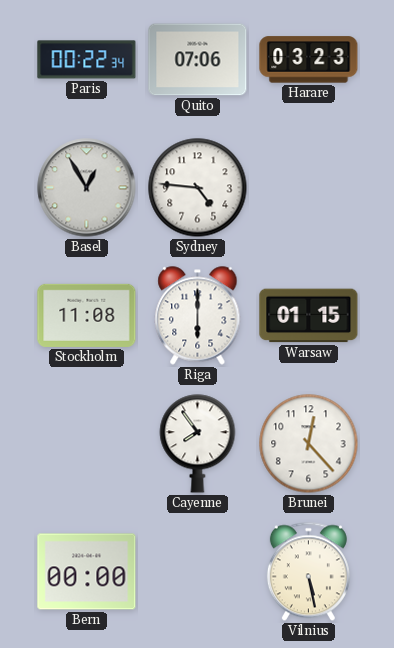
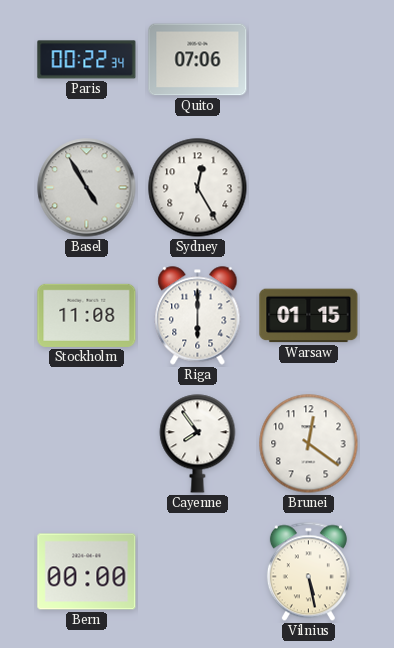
Harare: 03:23 -> none
Basel: 12:55 -> 4:55
Sydney: 4:46 -> 12:25
Brunei: 12:23 -> 12:21
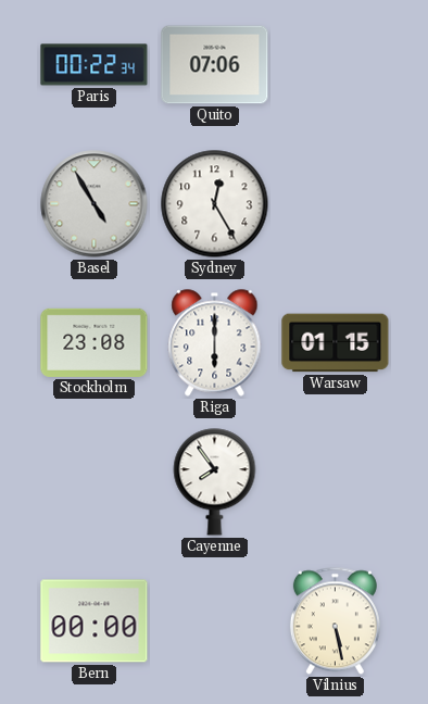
Stockholm: 11:08 -> 23:08
Brunei: 12:21 -> none
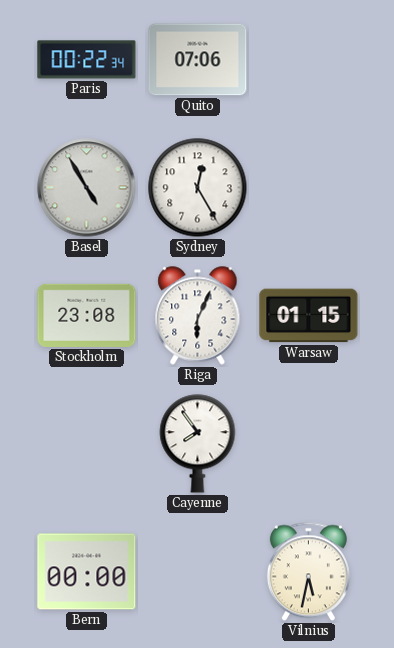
Riga: 6:00 -> 6:04
Vilnius: 5:28 -> 5:32
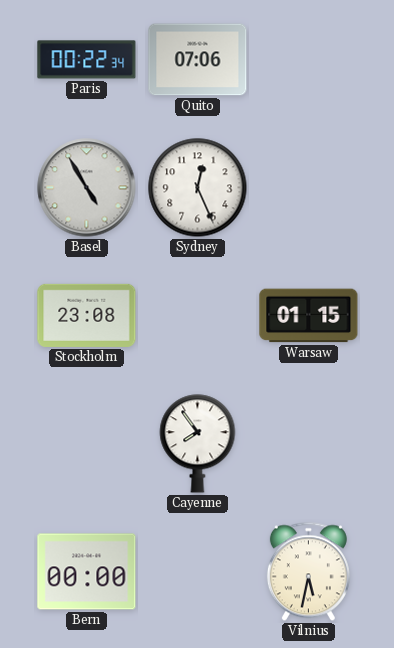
Sydney: 12:25 -> 12:26
Riga: 6:04 -> none
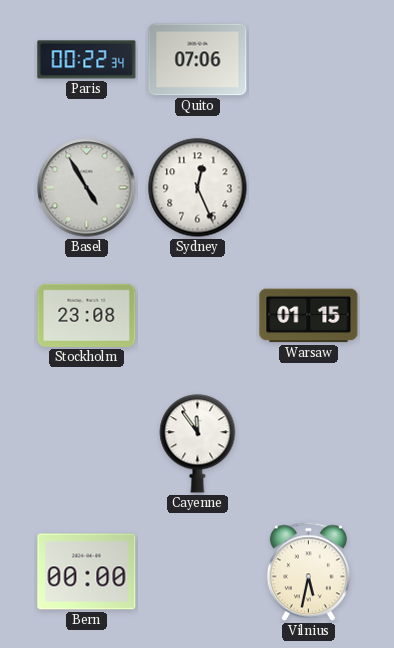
Cayenne: 7:54 -> 11:54
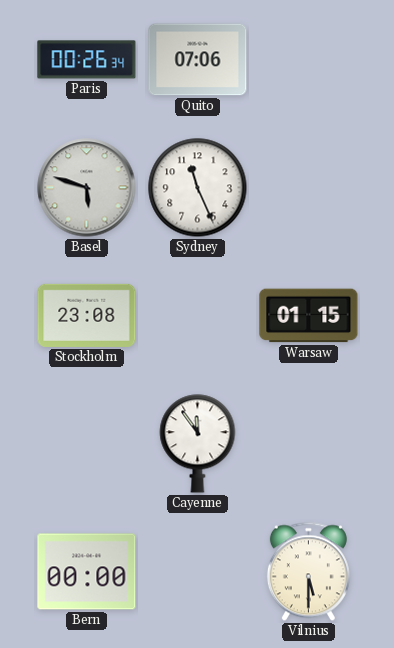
Paris: 00:22 -> 00:26
Basel: 4:55 -> 5:48
Sydney: 12:26 -> 11:26
Vilnius: 5:32 -> 5:30
